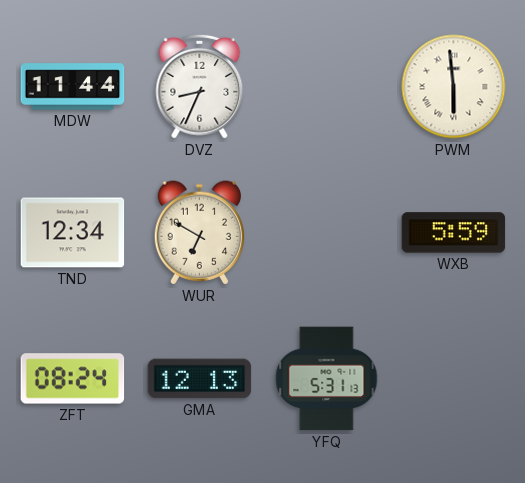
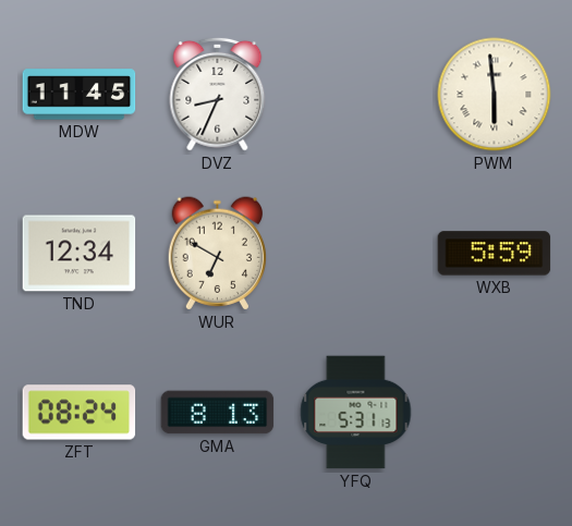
MDW: 11:44 -> 11:45
GMA: 12:13 -> 8:13
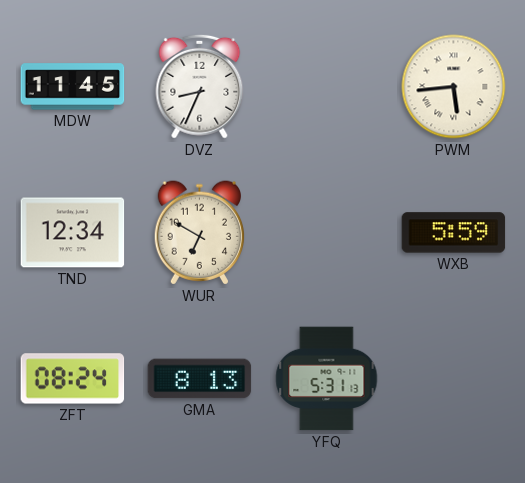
PWM: 5:59 -> 5:44
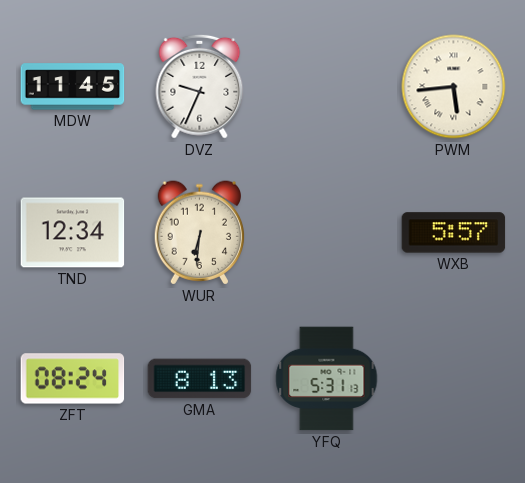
DVZ: 8:34 -> 9:34
WUR: 6:50 -> 6:31
WXB: 5:59 -> 5:57
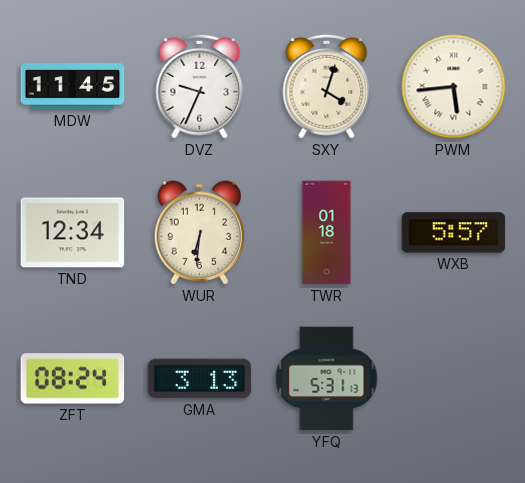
SXY: none -> 4:03
TWR: none -> 01:18
GMA: 8:13 -> 3:13
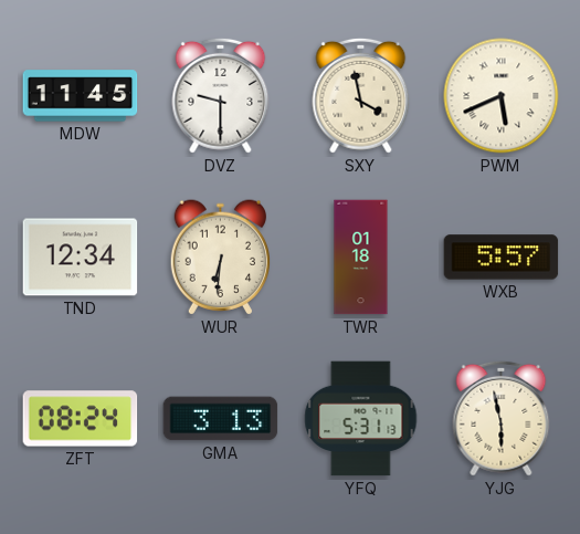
DVZ: 9:34 -> 9:30
SXY: 4:03 -> 3:58
PWM: 5:44 -> 5:41
YJG: none -> 5:58
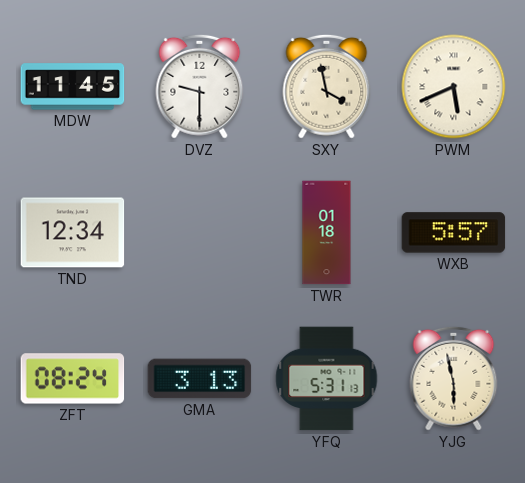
WUR: 6:31 -> none
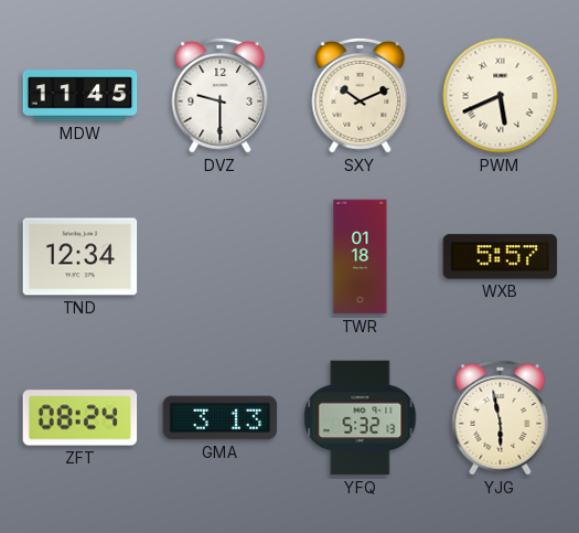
SXY: 3:58 -> 10:11
YFQ: 5:31 -> 5:32
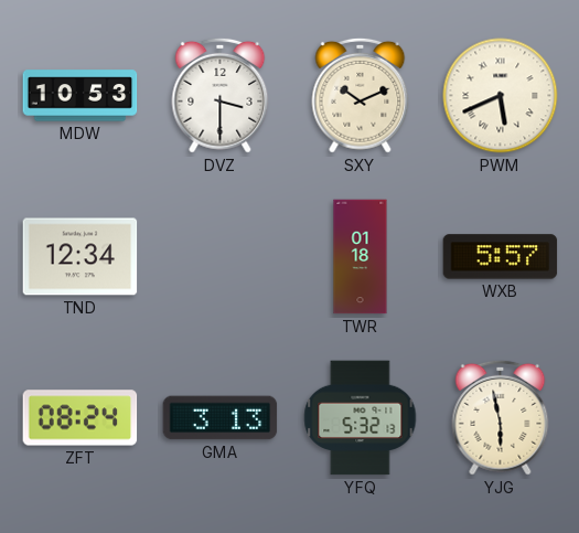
MDW: 11:45 -> 10:53
DVZ: 9:30 -> 3:30
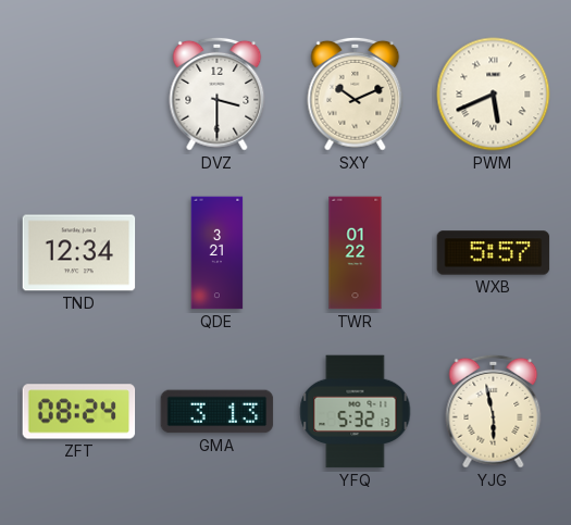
MDW: 10:53 -> none
QDE: none -> 3:21
TWR: 01:18 -> 01:22
